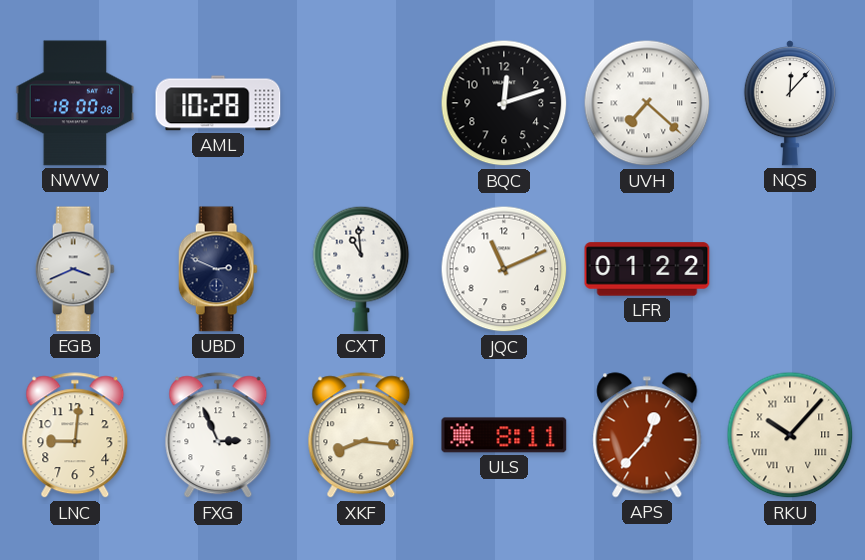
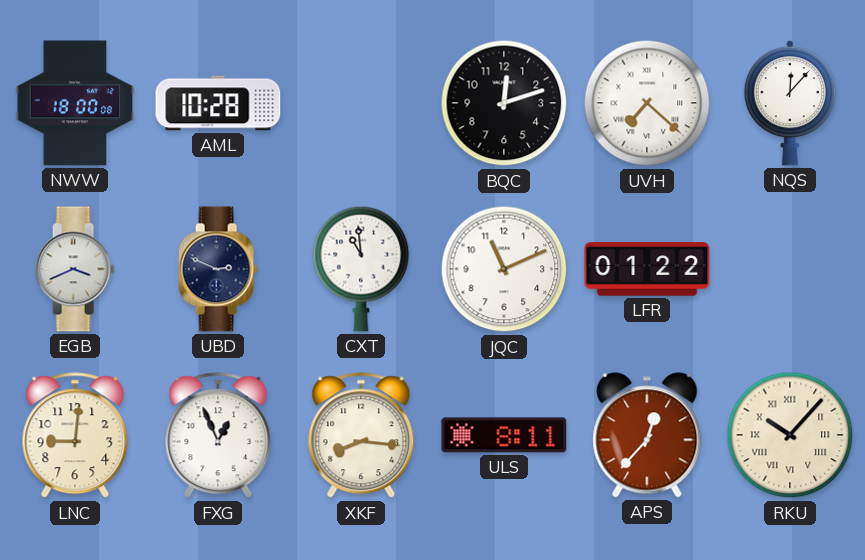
FXG: 2:56 -> 12:56
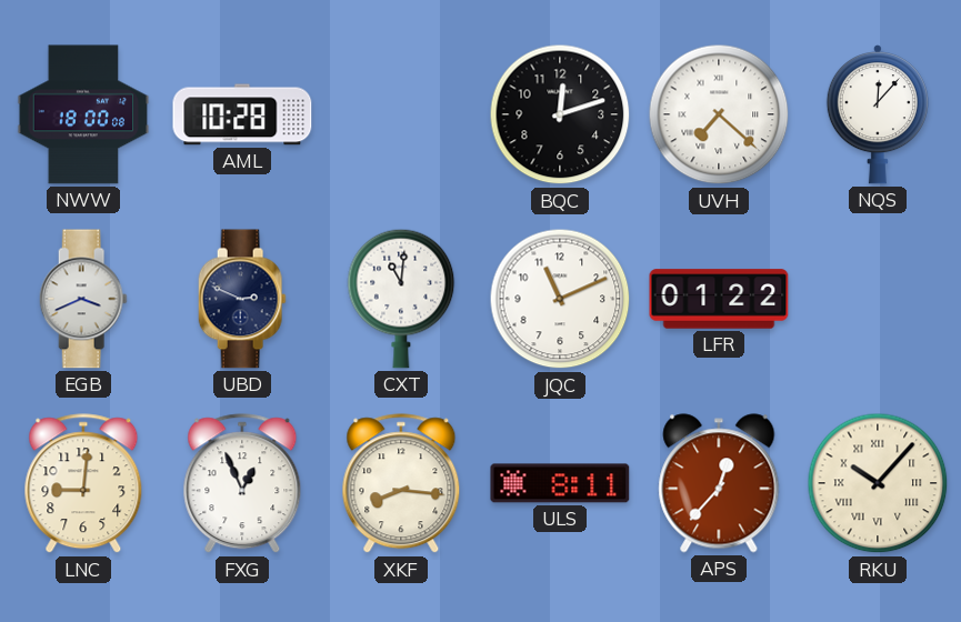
CXT: 10:59 -> 11:01
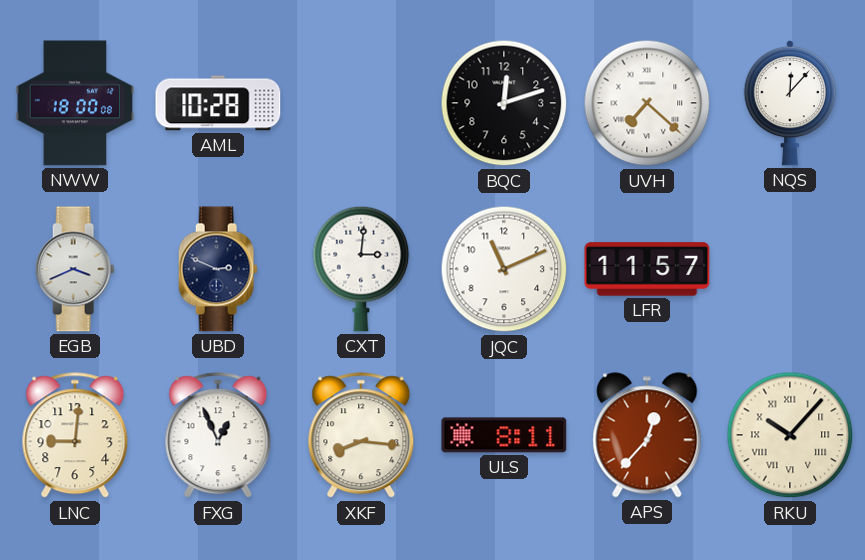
CXT: 11:01 -> 3:01
LFR: 01:22 -> 11:57
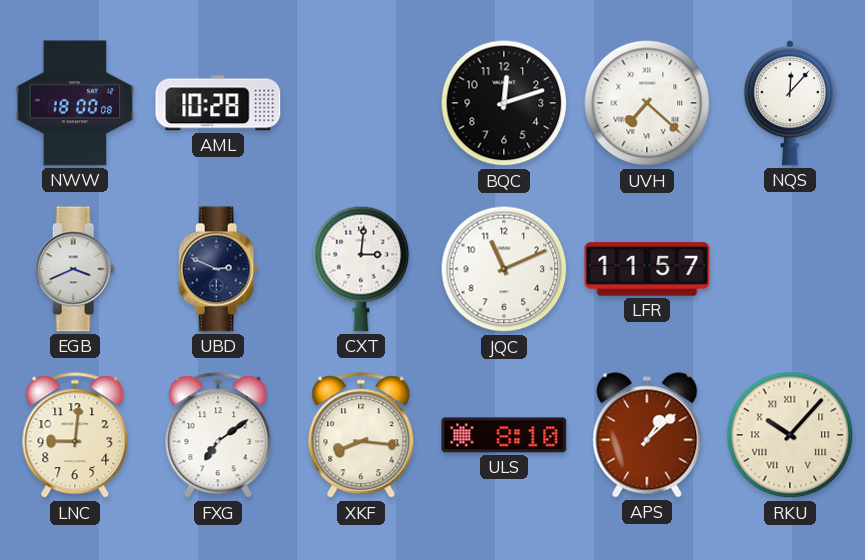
FXG: 12:56 -> 7:09
ULS: 8:11 -> 8:10
APS: 12:37 -> 1:08
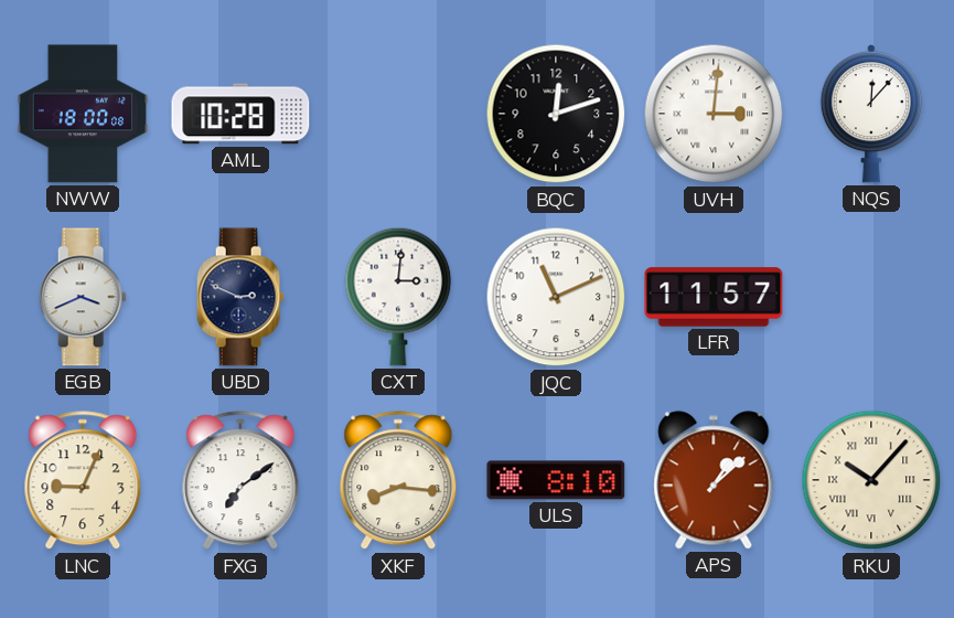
UVH: 7:22 -> 3:01
LNC: 9:01 -> 9:04
